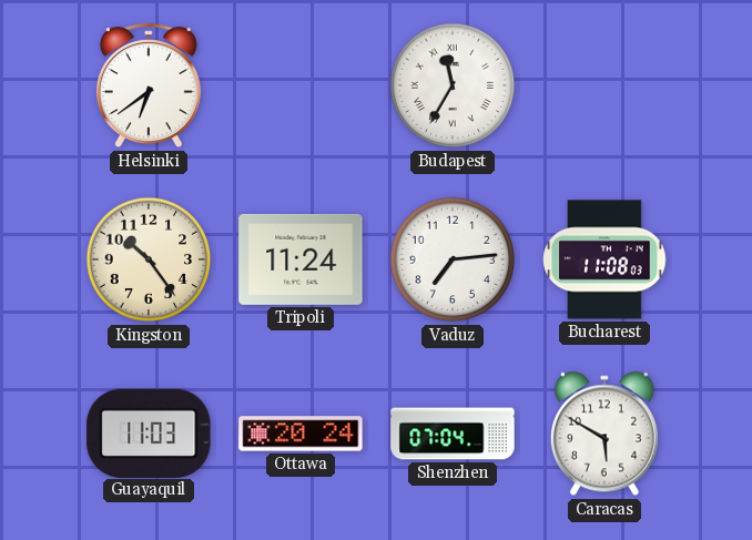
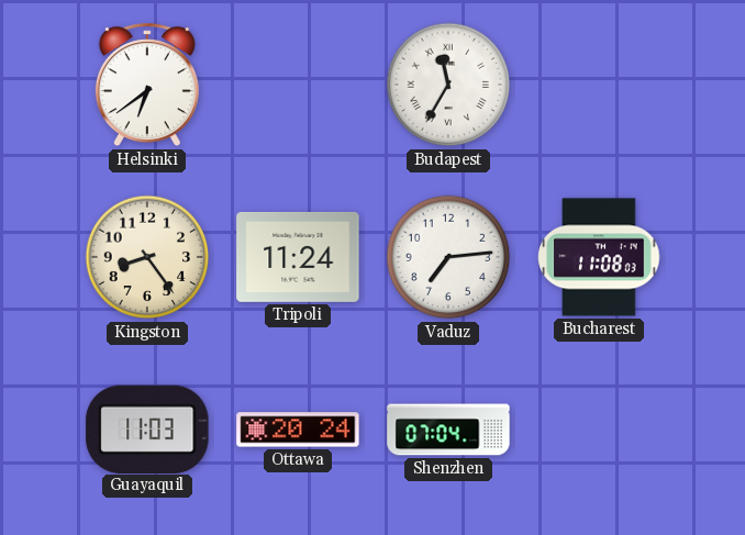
Kingston: 10:24 -> 8:24
Caracas: 5:50 -> none
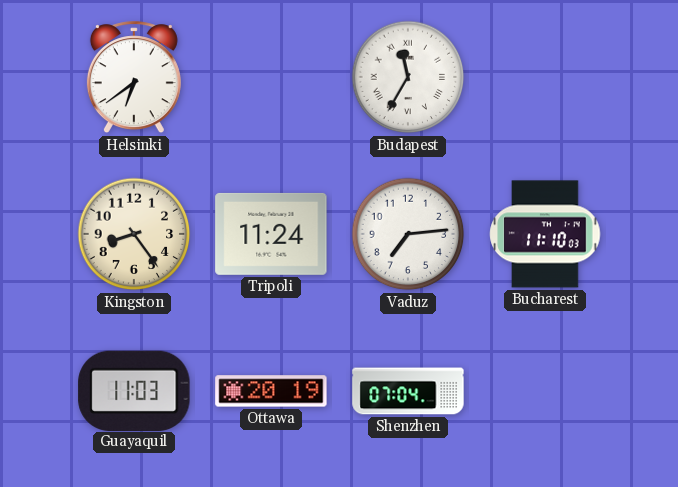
Bucharest: 11:08 -> 11:10
Ottawa: 20:24 -> 20:19
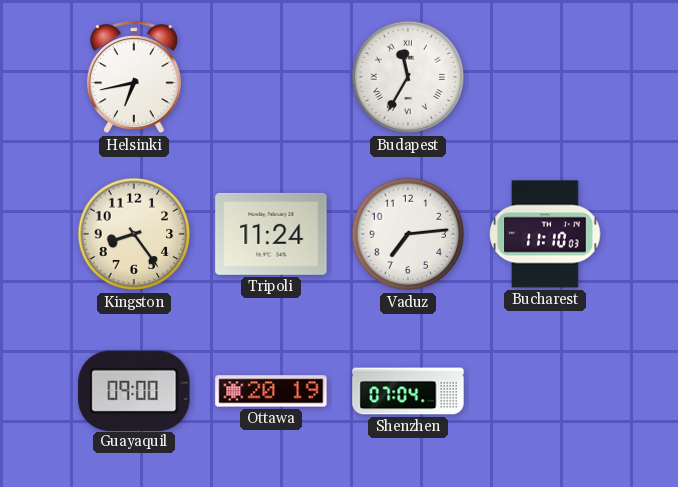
Helsinki: 6:39 -> 6:43
Guayaquil: 11:03 -> 09:00
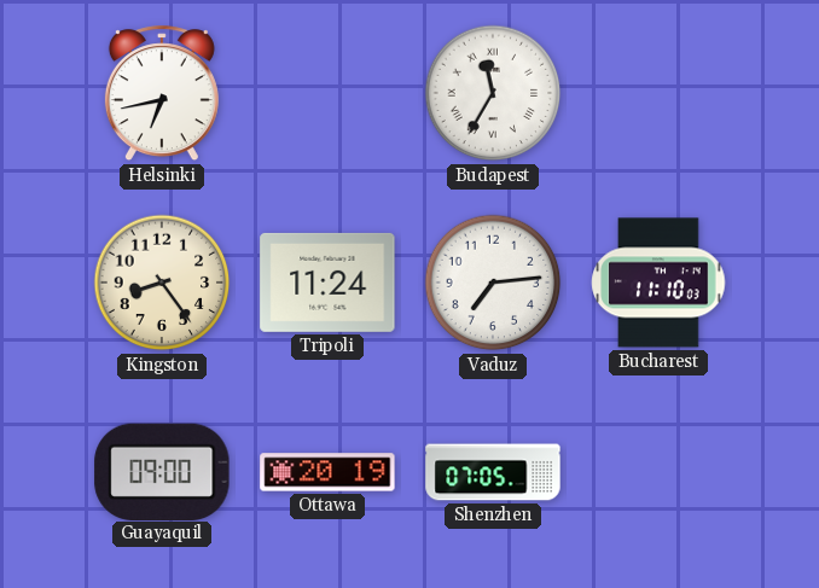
Shenzhen: 07:04 -> 07:05
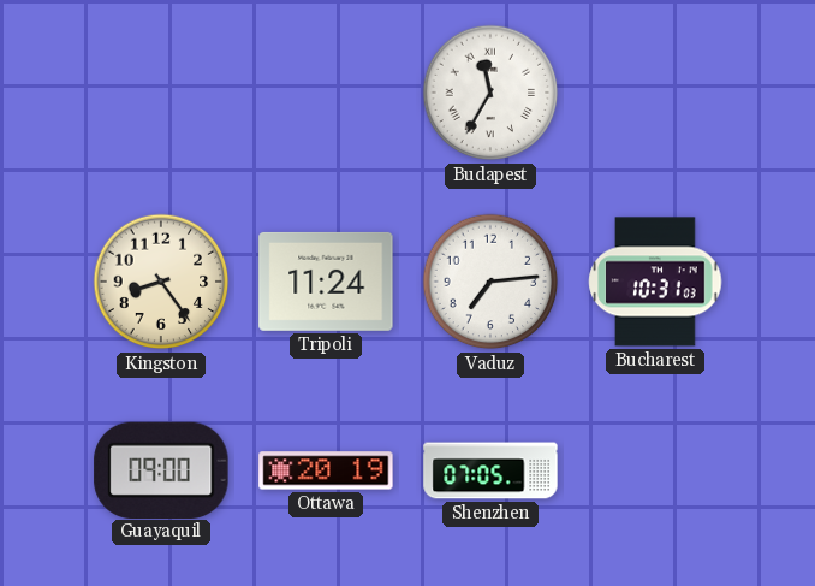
Helsinki: 6:43 -> none
Bucharest: 11:10 -> 10:31
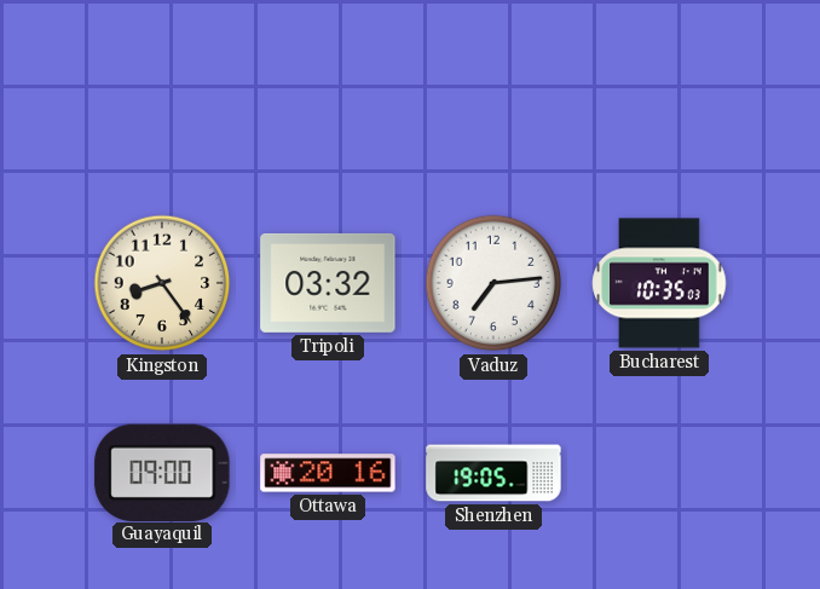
Budapest: 11:35 -> none
Tripoli: 11:24 -> 03:32
Bucharest: 10:31 -> 10:35
Ottawa: 20:19 -> 20:16
Shenzhen: 07:05 -> 19:05
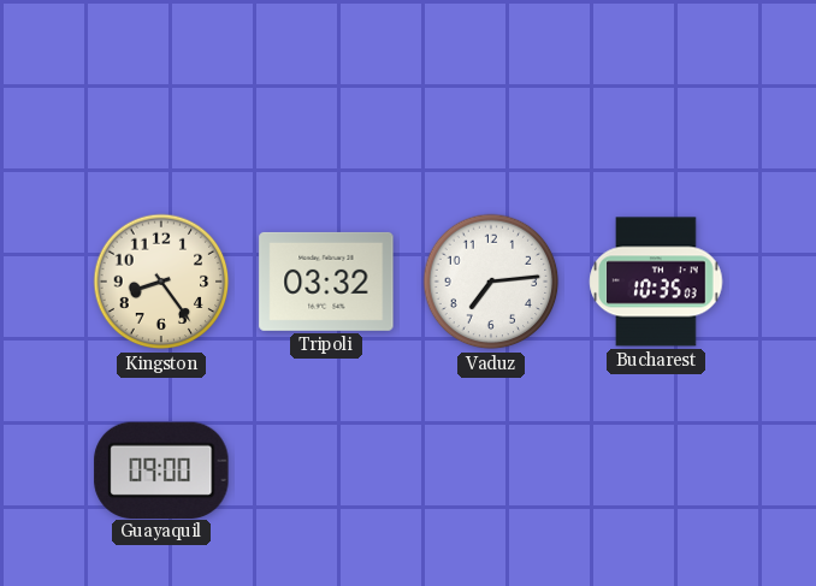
Ottawa: 20:16 -> none
Shenzhen: 19:05 -> none
